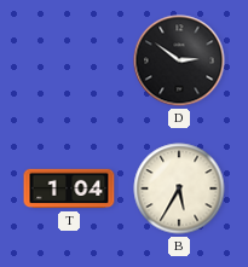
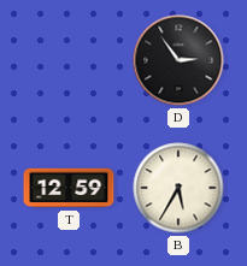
D: 2:51 -> 2:54
T: 1:04 -> 12:59
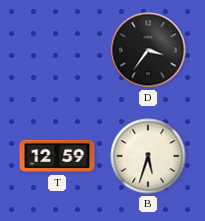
D: 2:54 -> 3:36
B: 5:35 -> 5:33
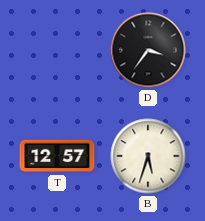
T: 12:59 -> 12:57
